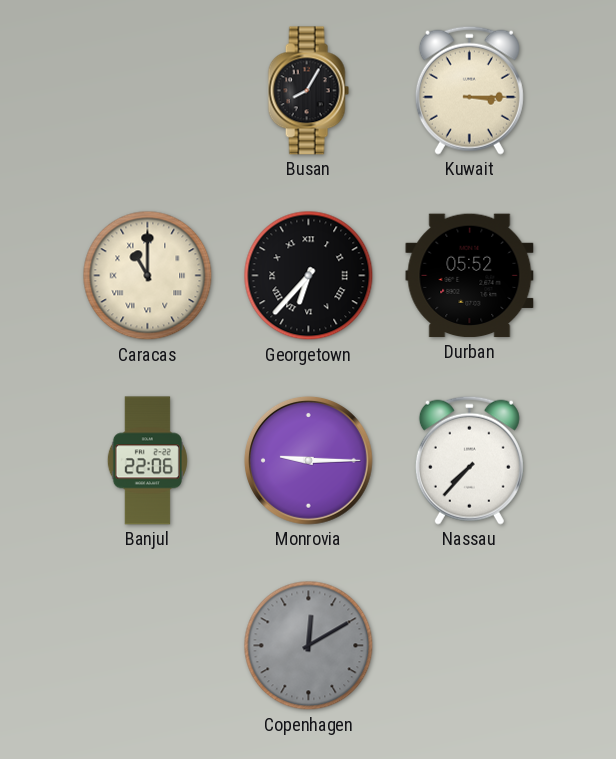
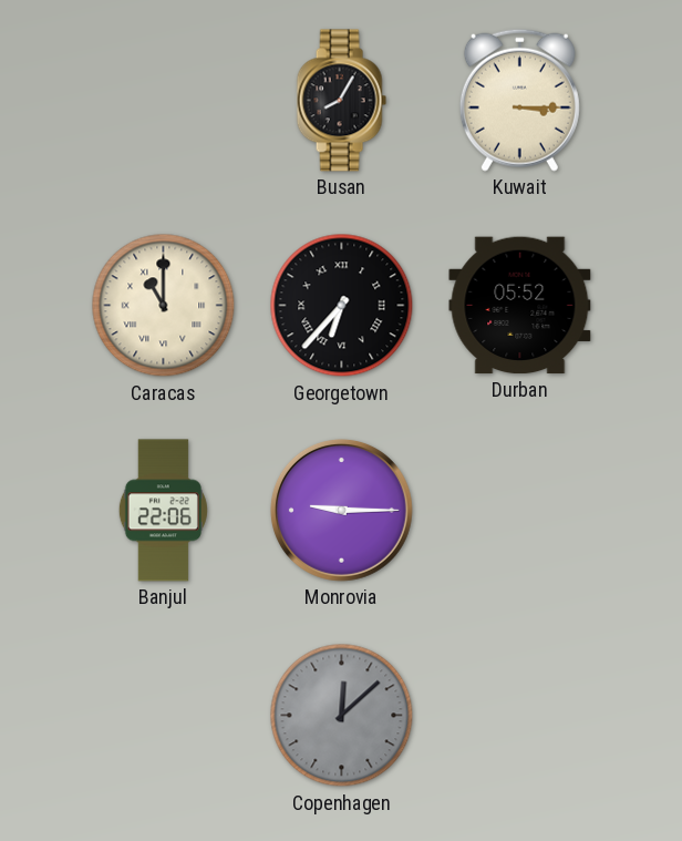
Nassau: 7:37 -> none
Copenhagen: 12:10 -> 12:08
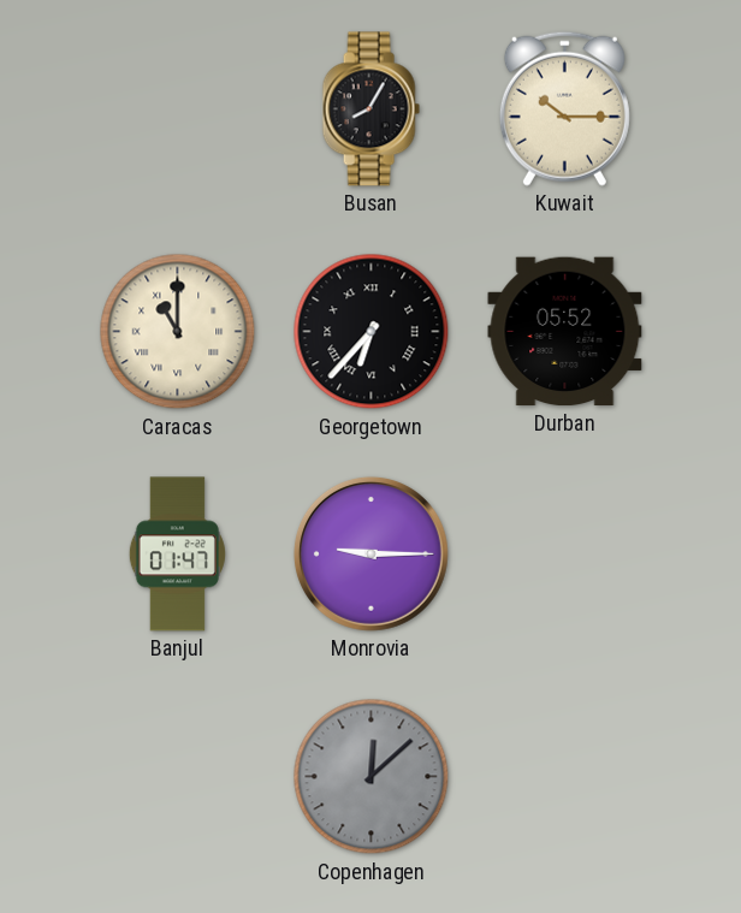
Kuwait: 3:15 -> 10:15
Banjul: 22:06 -> 01:47
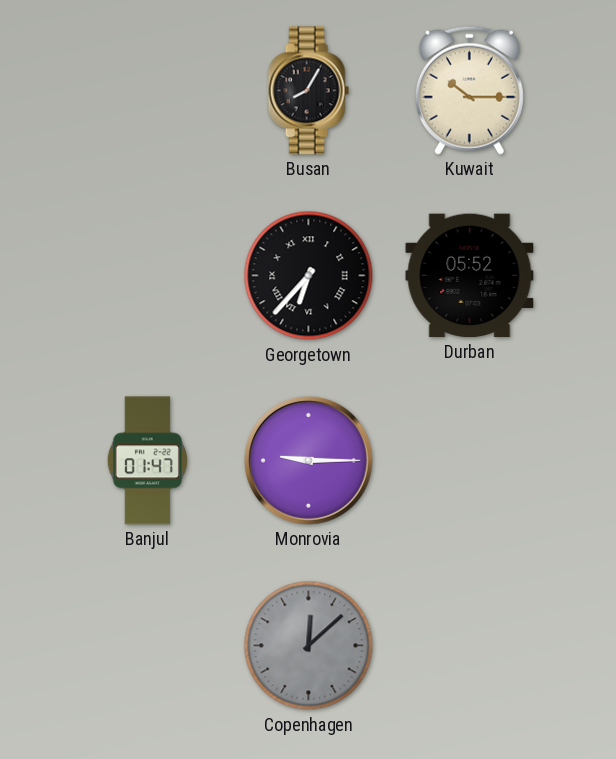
Caracas: 11:00 -> none
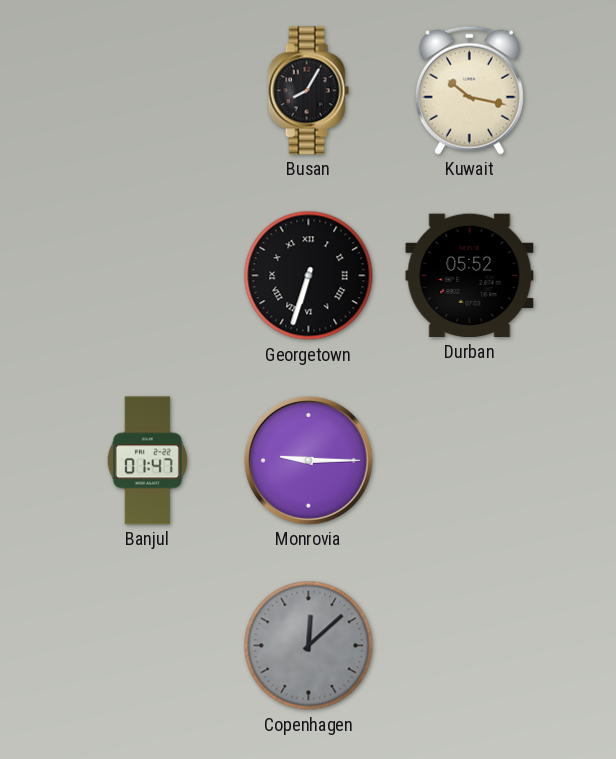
Kuwait: 10:15 -> 10:17
Georgetown: 6:37 -> 6:33
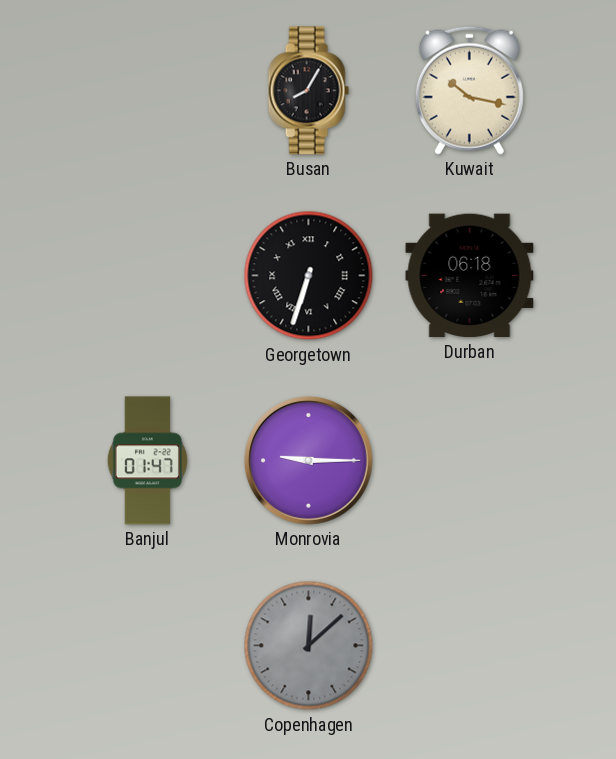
Durban: 05:52 -> 06:18
